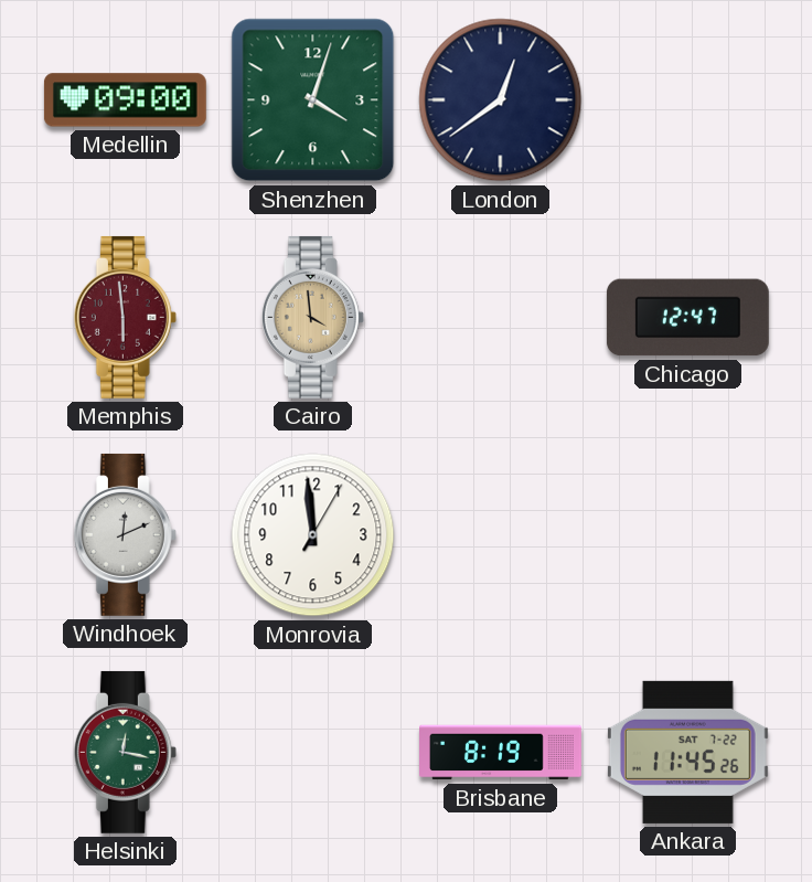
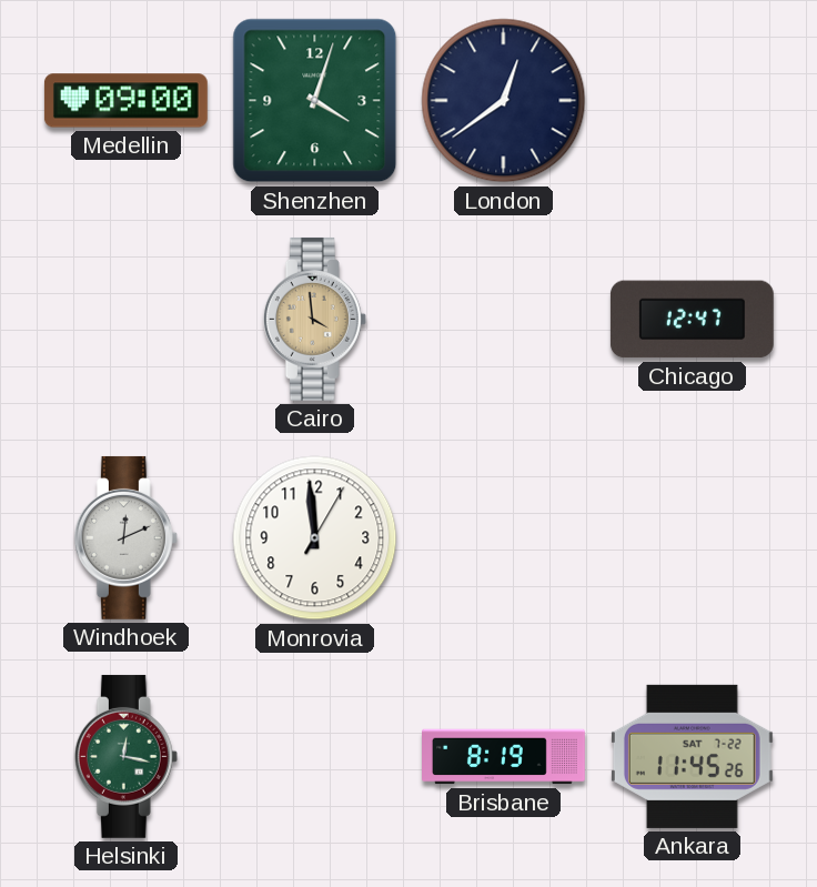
Memphis: 5:59 -> none
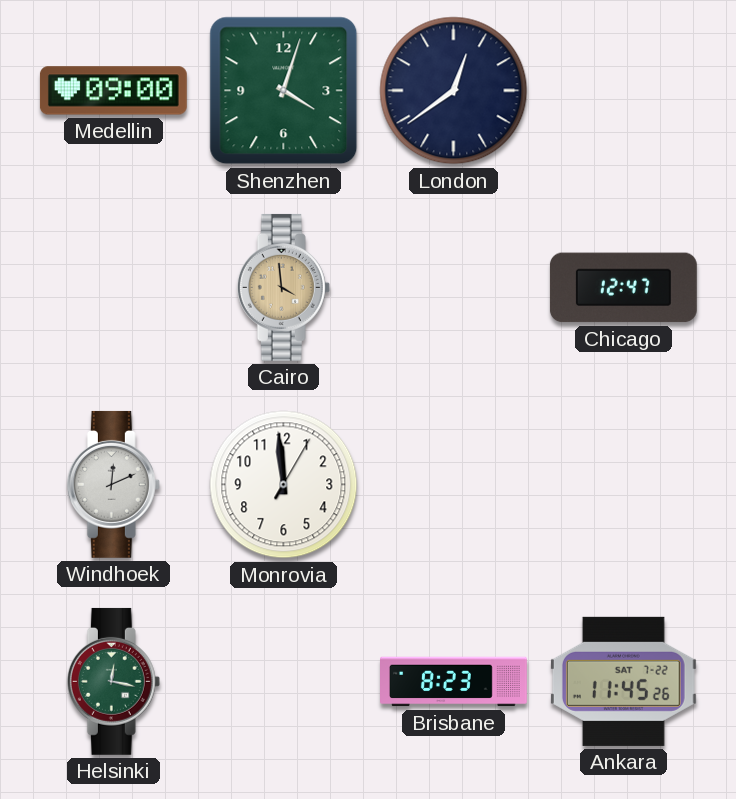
Brisbane: 8:19 -> 8:23
